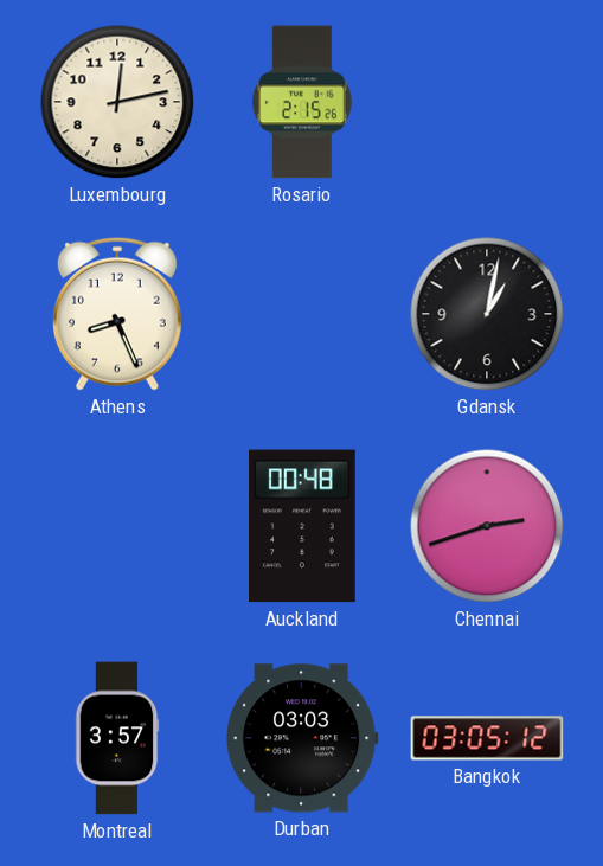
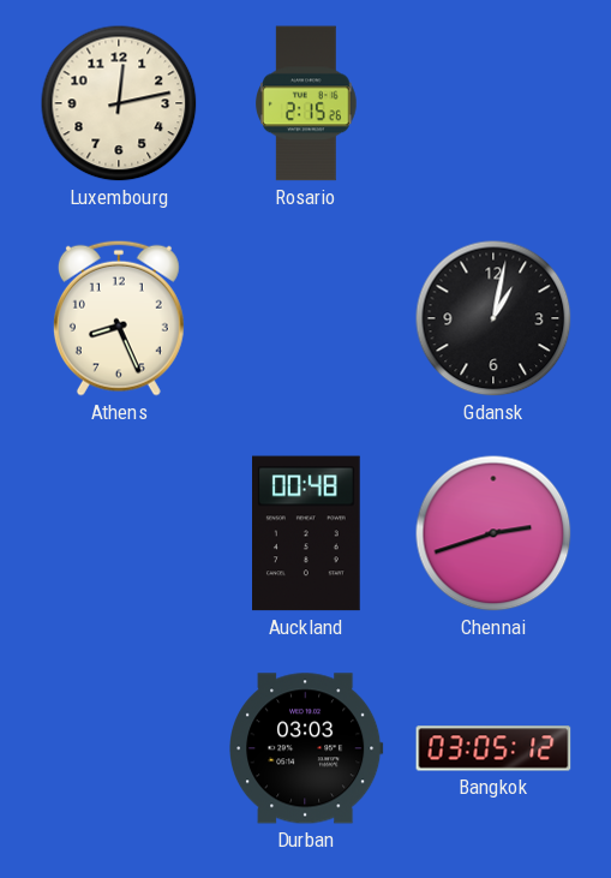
Montreal: 3:57 -> none
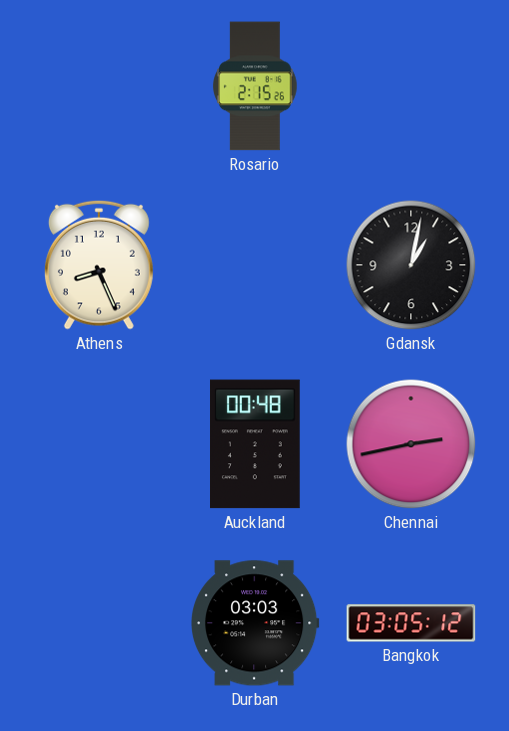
Luxembourg: 12:13 -> none
Chennai: 2:42 -> 2:43
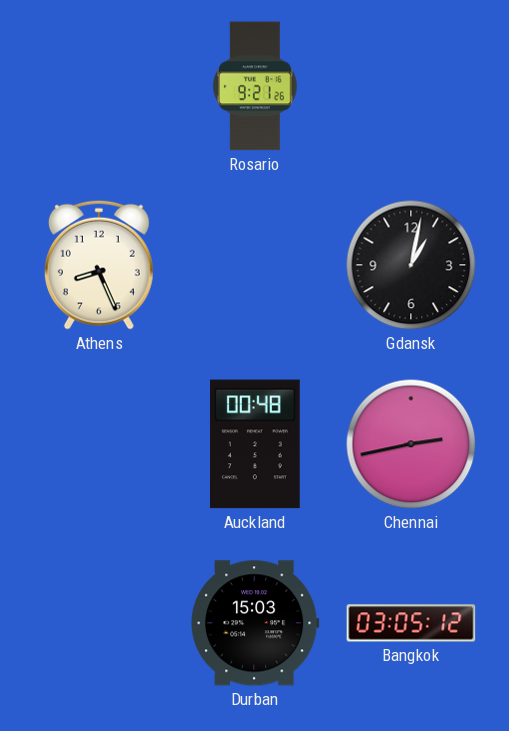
Rosario: 2:15 -> 9:21
Durban: 03:03 -> 15:03
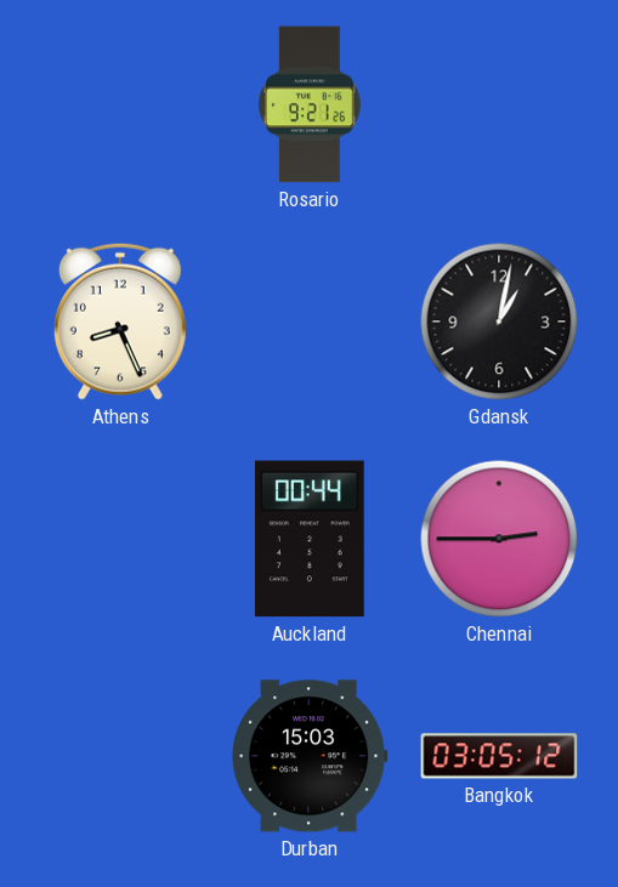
Auckland: 00:48 -> 00:44
Chennai: 2:43 -> 2:45
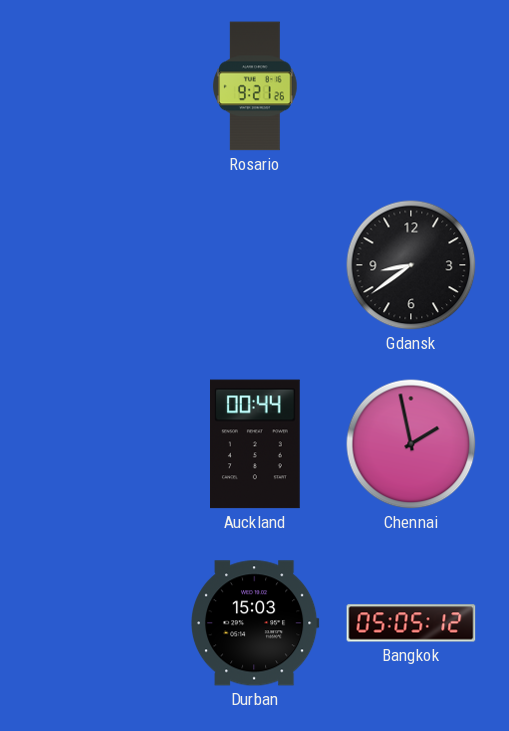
Athens: 8:26 -> none
Gdansk: 1:02 -> 8:39
Chennai: 2:45 -> 1:58
Bangkok: 03:05 -> 05:05
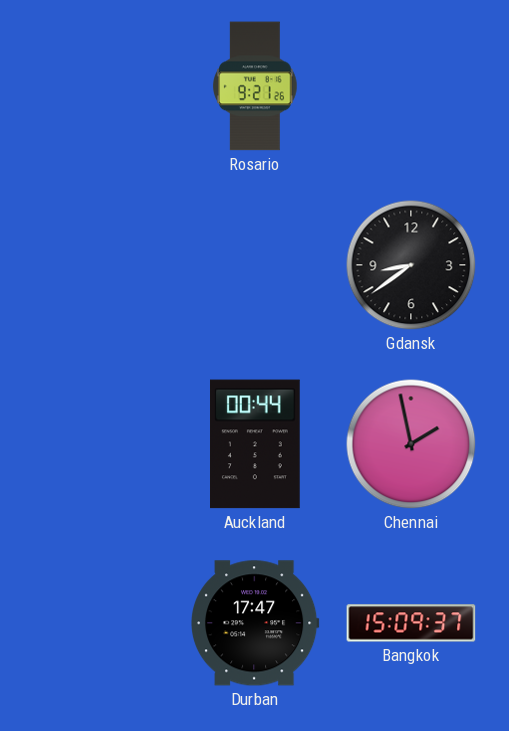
Durban: 15:03 -> 17:47
Bangkok: 05:05 -> 15:09
